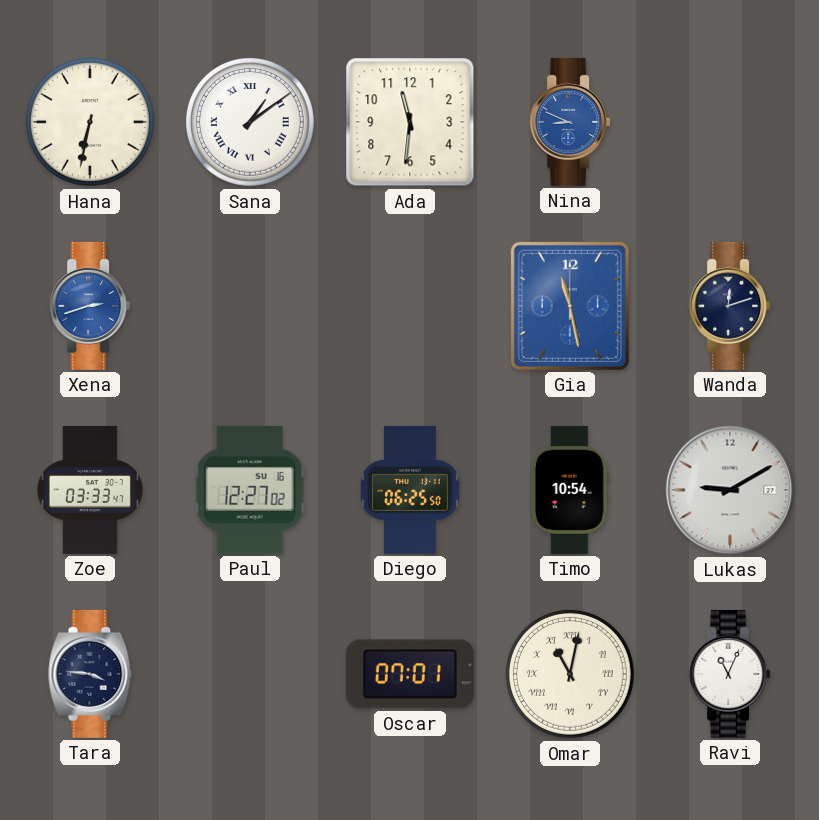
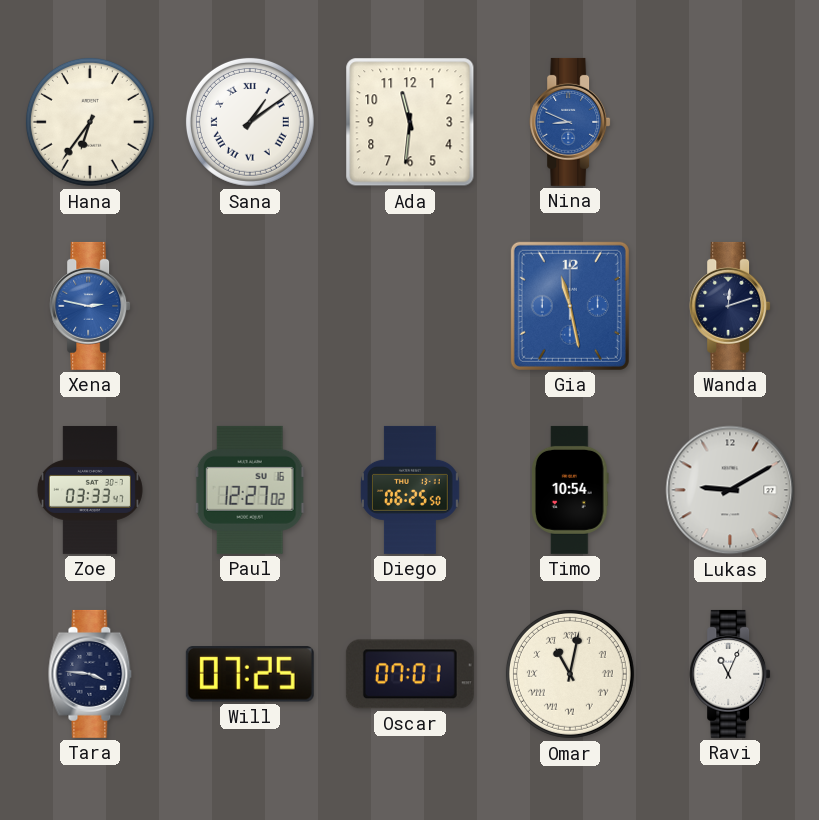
Hana: 6:32 -> 6:36
Xena: 2:42 -> 2:47
Will: none -> 07:25
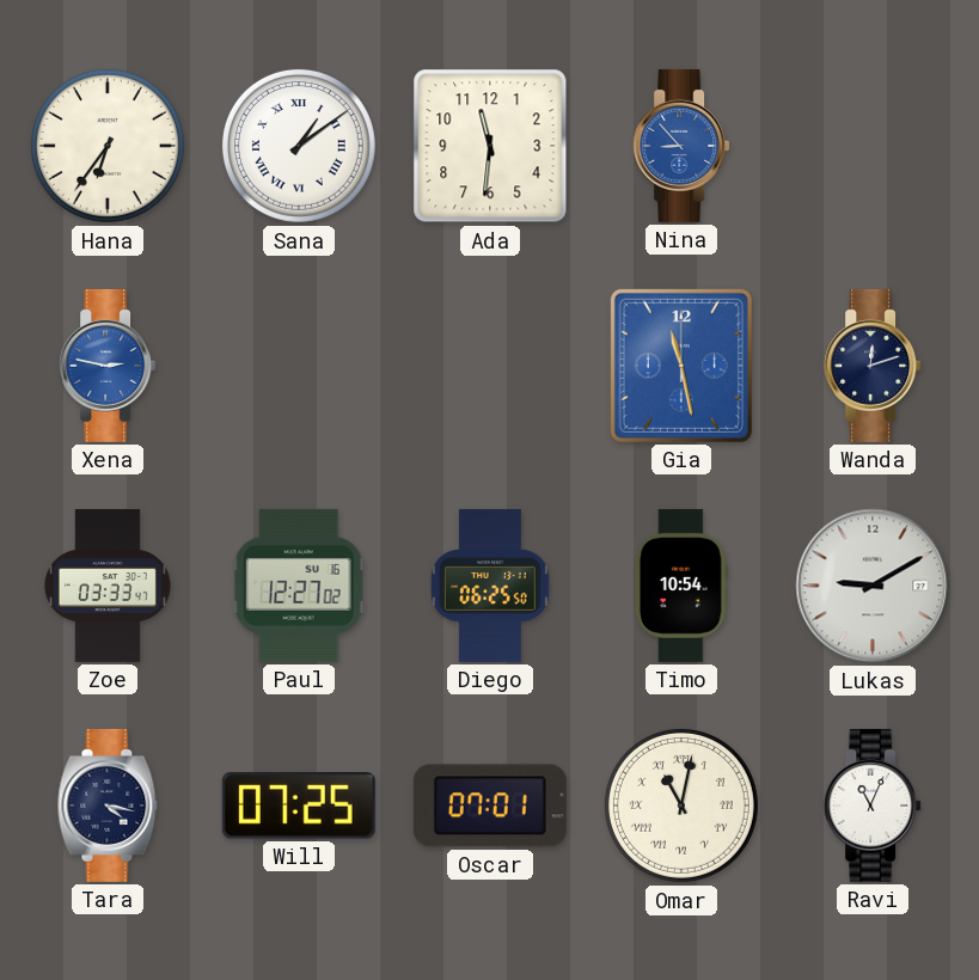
Nina: 8:49 -> 8:53
Tara: 3:46 -> 4:17
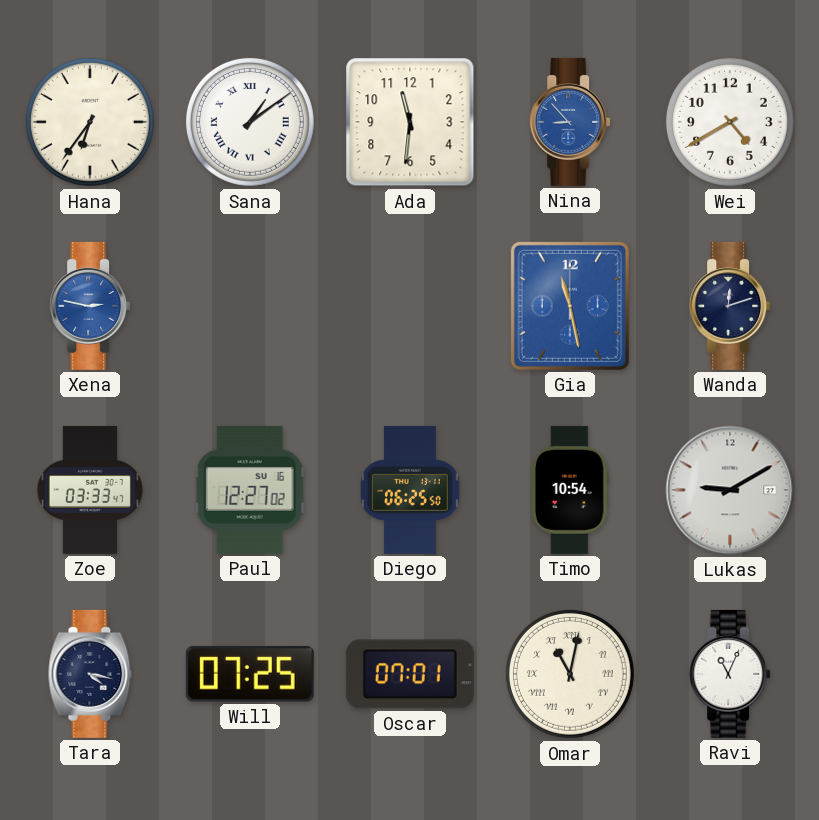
Wei: none -> 4:40
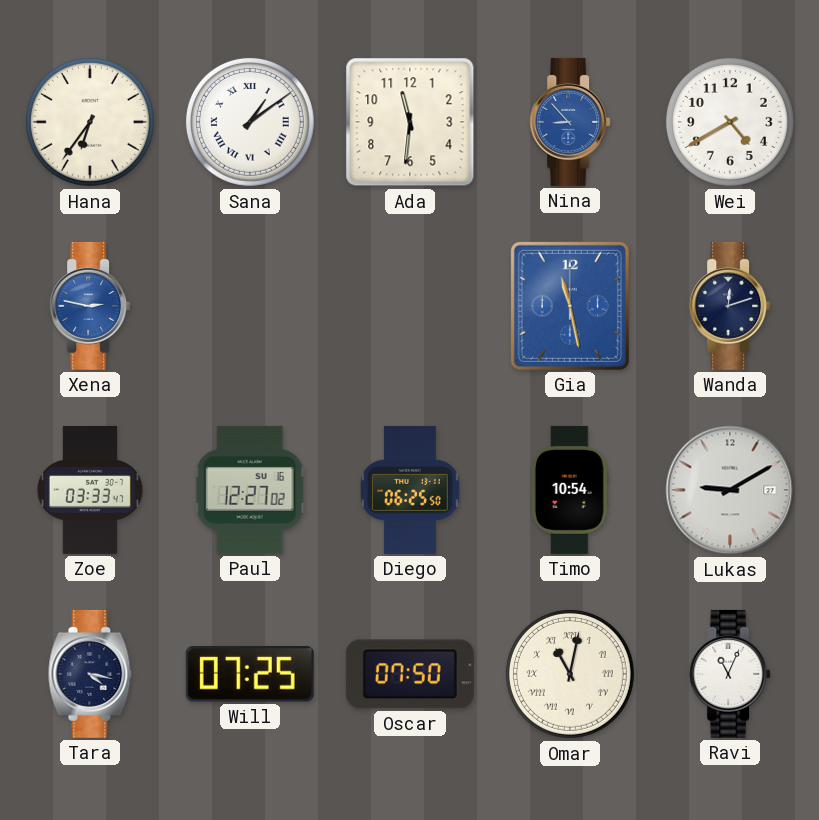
Oscar: 07:01 -> 07:50
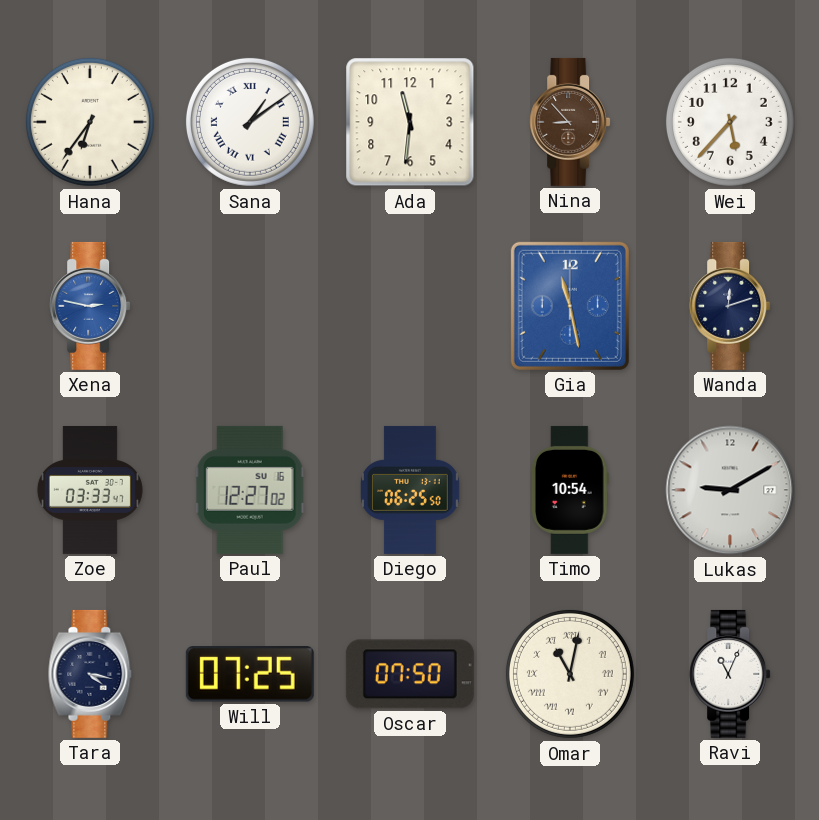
Nina dial: blue -> brown
Wei: 4:40 -> 5:37
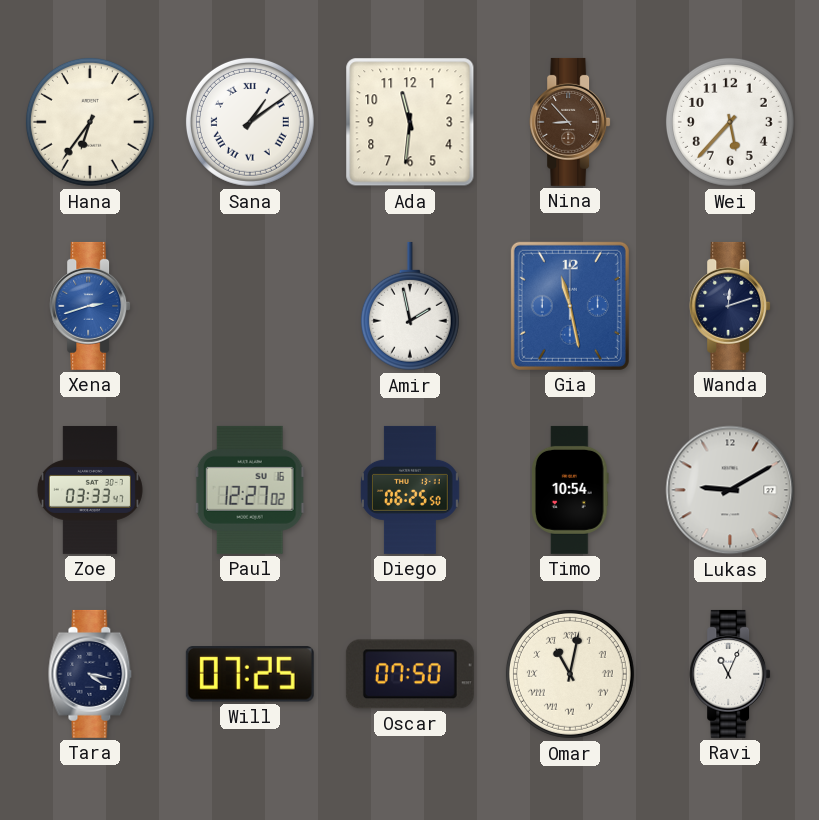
Xena: 2:47 -> 2:42
Amir: none -> 1:58
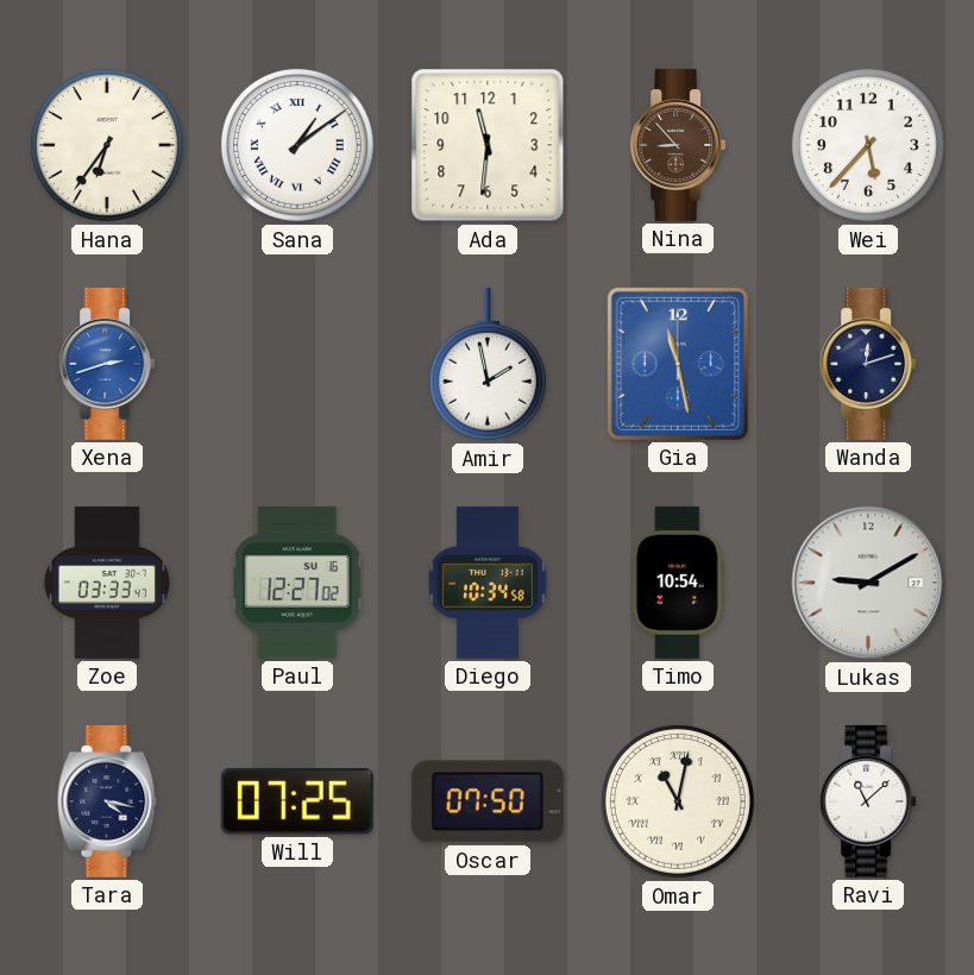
Diego: 06:25 -> 10:34
Ravi: 11:04 -> 11:08
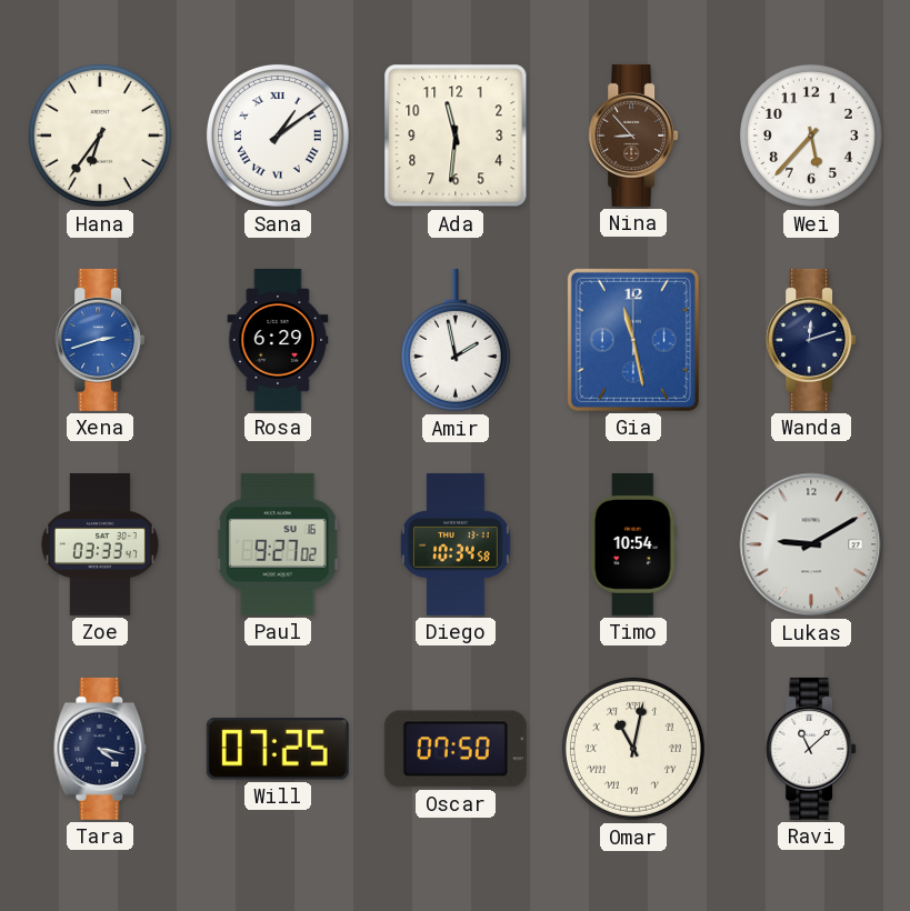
Rosa: none -> 6:29
Paul: 12:27 -> 9:27
